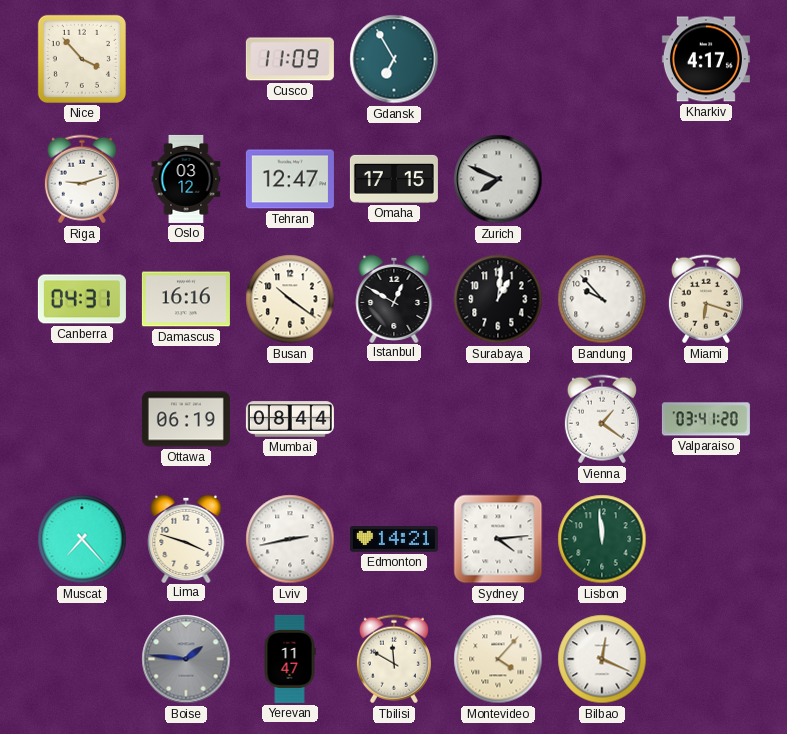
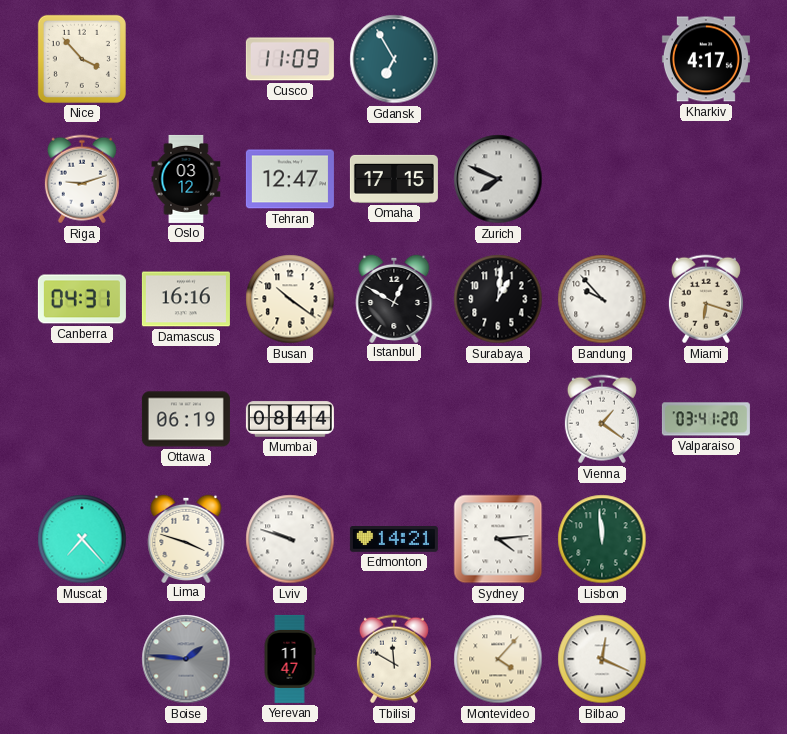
Lviv: 2:43 -> 9:48
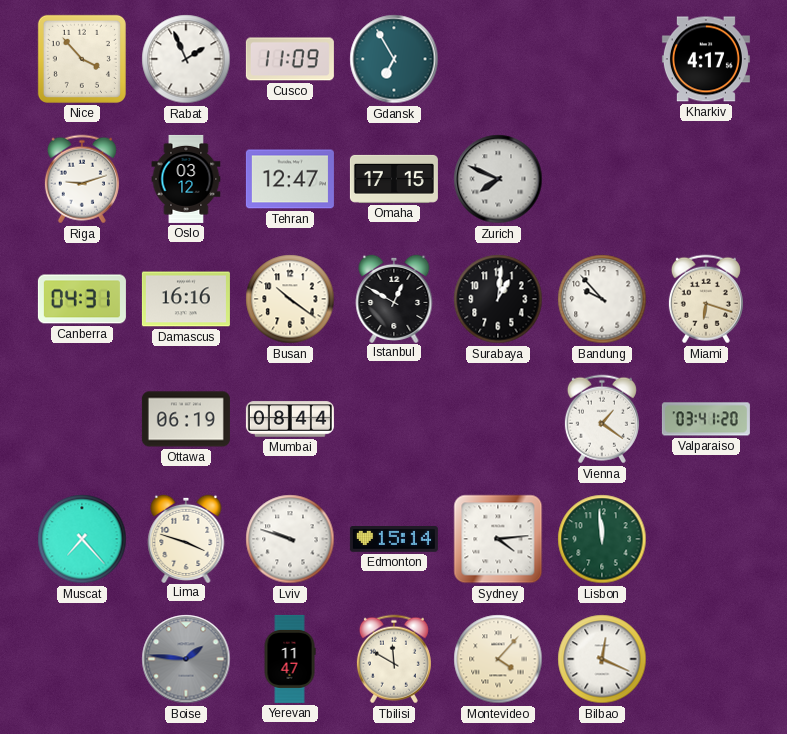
Rabat: none -> 1:56
Edmonton: 14:21 -> 15:14
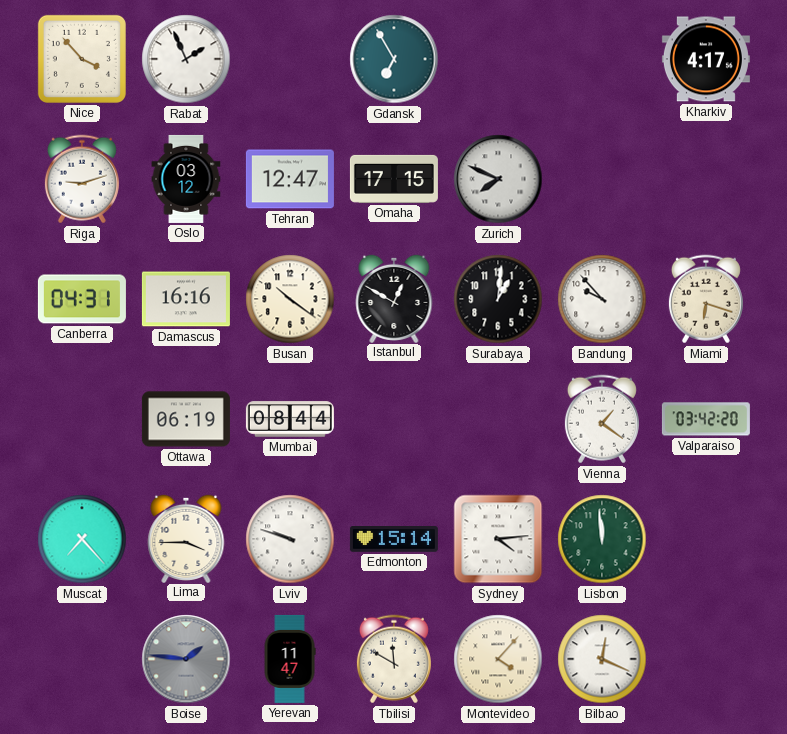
Cusco: 11:09 -> none
Valparaiso: 03:41 -> 03:42
Lima: 3:48 -> 3:45
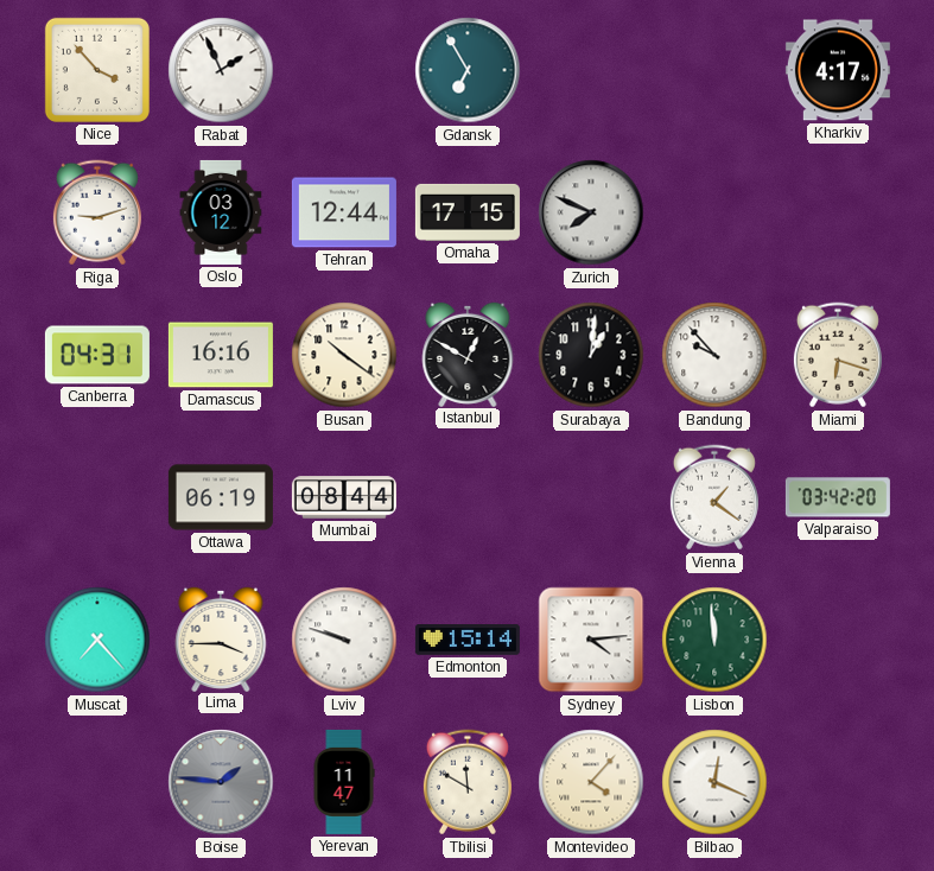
Tehran: 12:47 -> 12:44
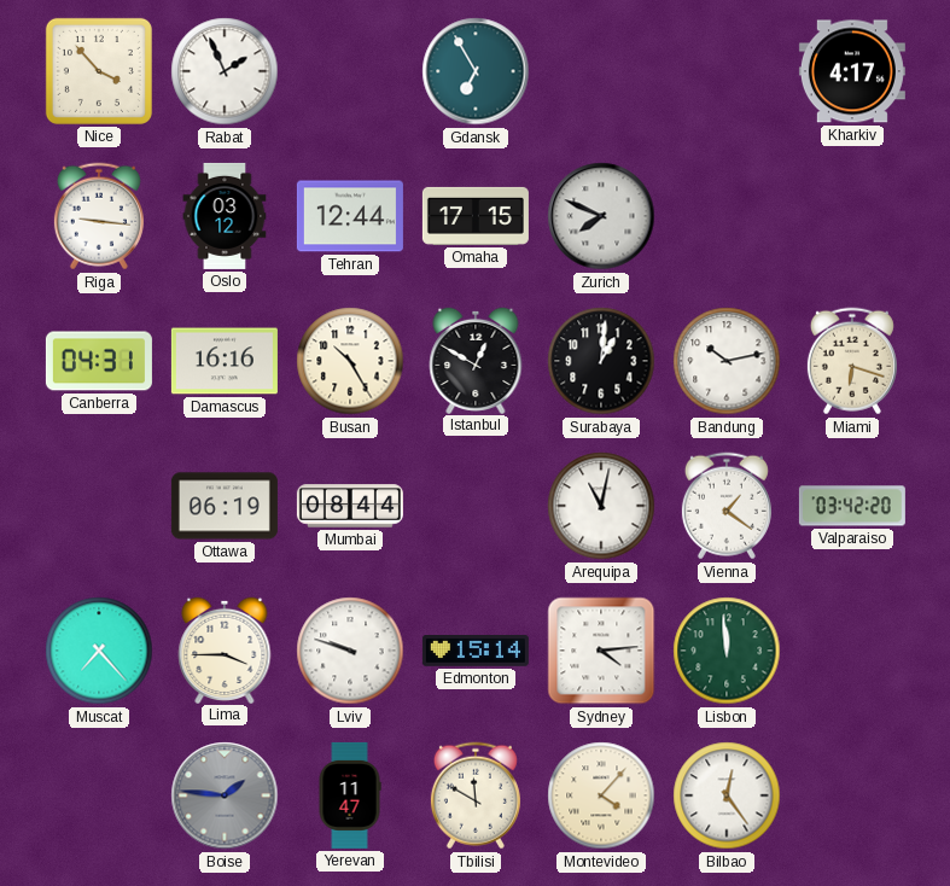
Riga: 9:12 -> 9:16
Busan: 10:21 -> 10:25
Bandung: 9:53 -> 10:13
Arequipa: none -> 11:02
Bilbao: 12:19 -> 12:24
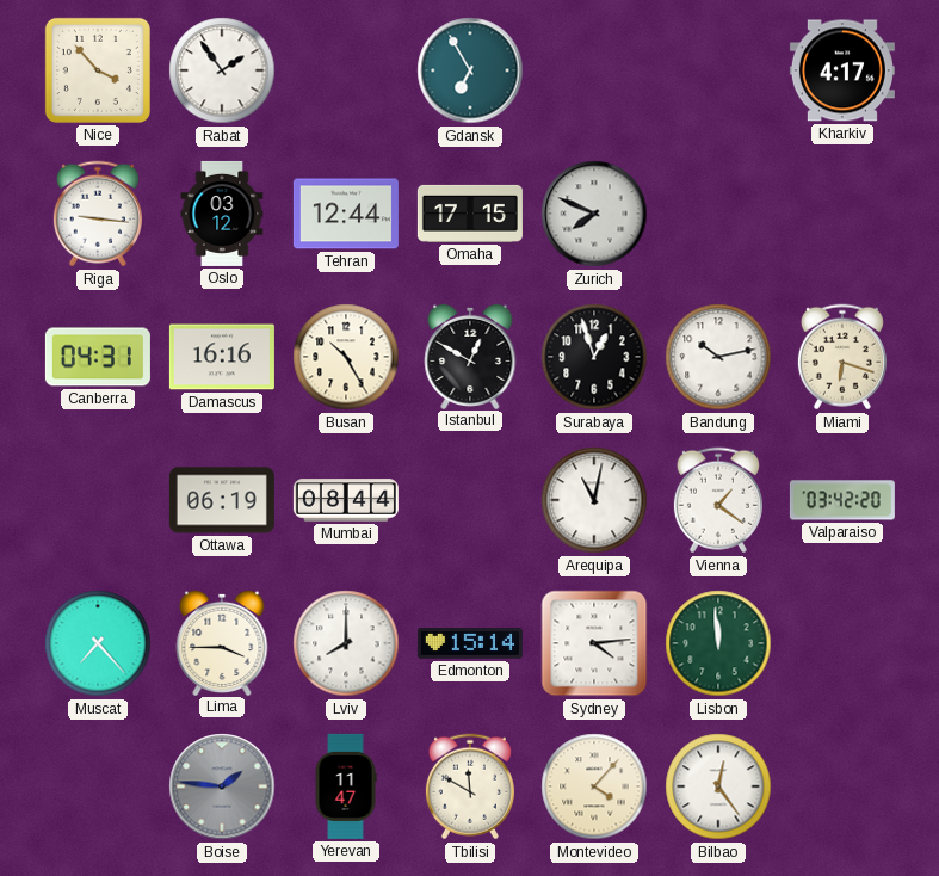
Rabat: 1:56 -> 1:54
Surabaya: 1:01 -> 12:57
Lviv: 9:48 -> 8:00
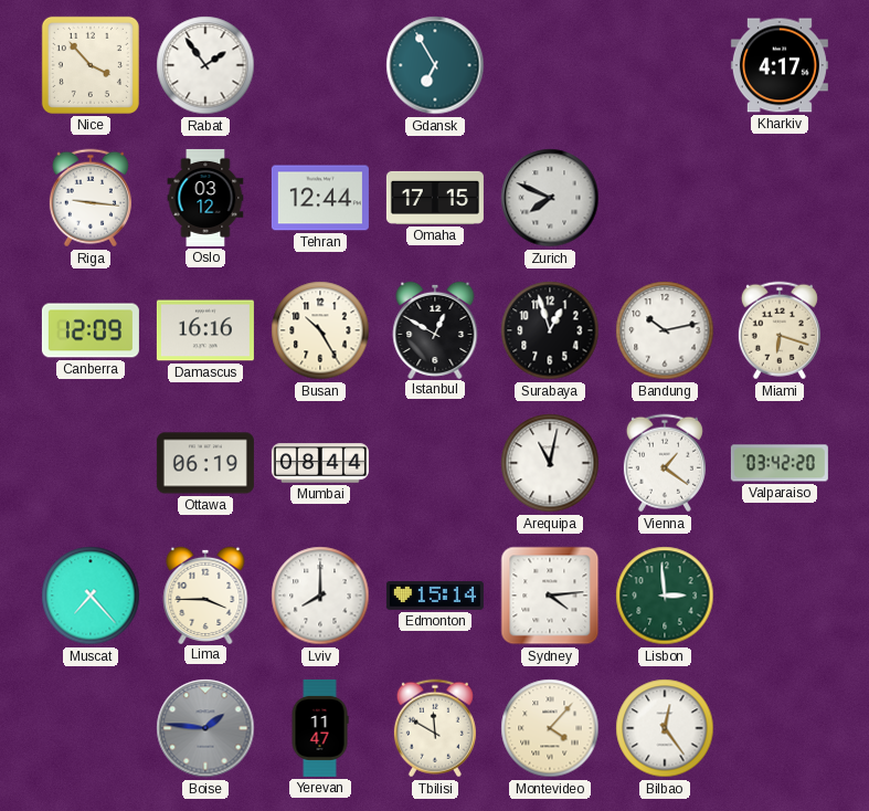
Canberra: 04:31 -> 12:09
Lisbon: 11:59 -> 2:59
